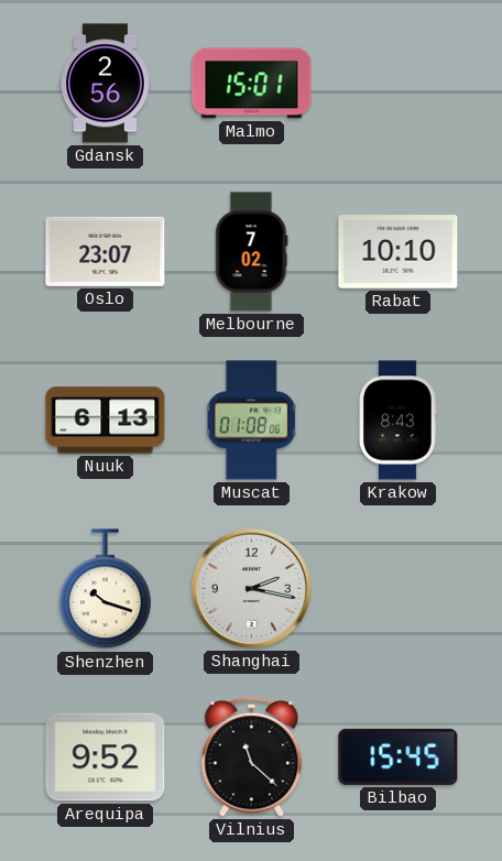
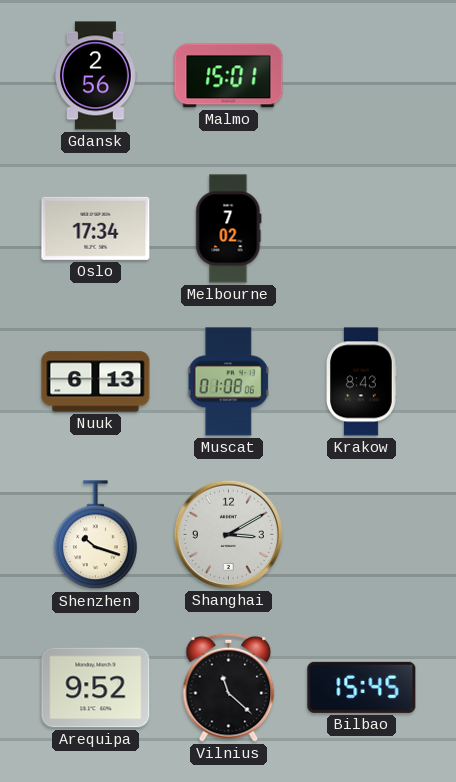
Oslo: 23:07 -> 17:34
Rabat: 10:10 -> none
Shanghai: 2:17 -> 3:10
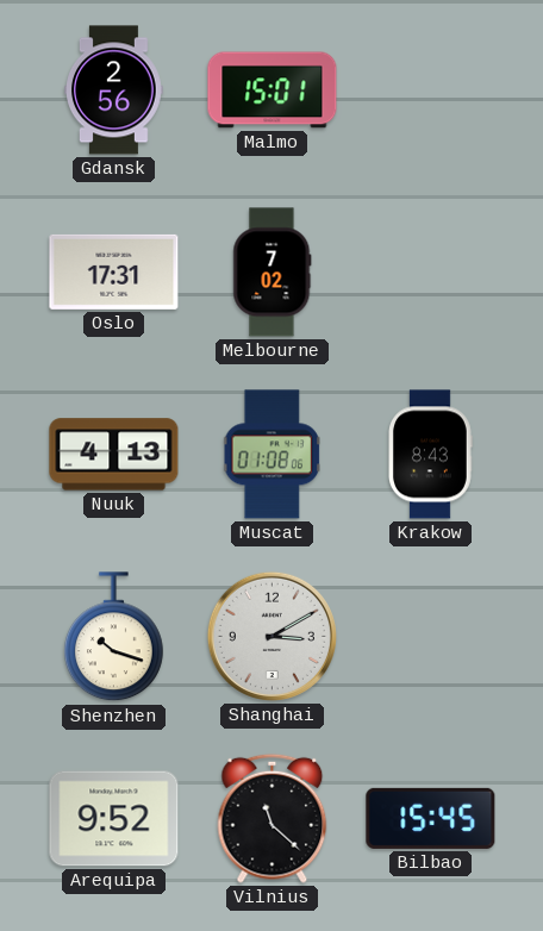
Oslo: 17:34 -> 17:31
Nuuk: 6:13 -> 4:13
